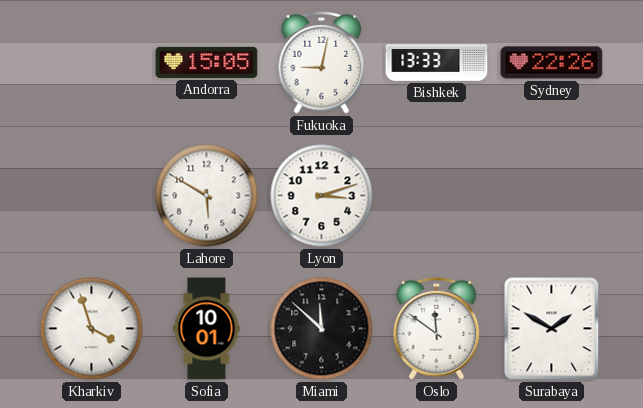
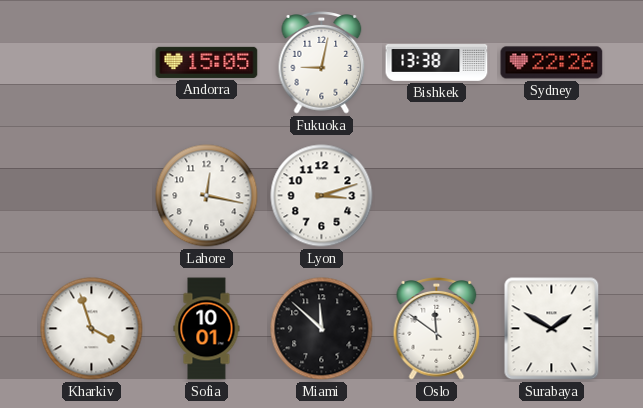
Bishkek: 13:33 -> 13:38
Lahore: 5:50 -> 12:17
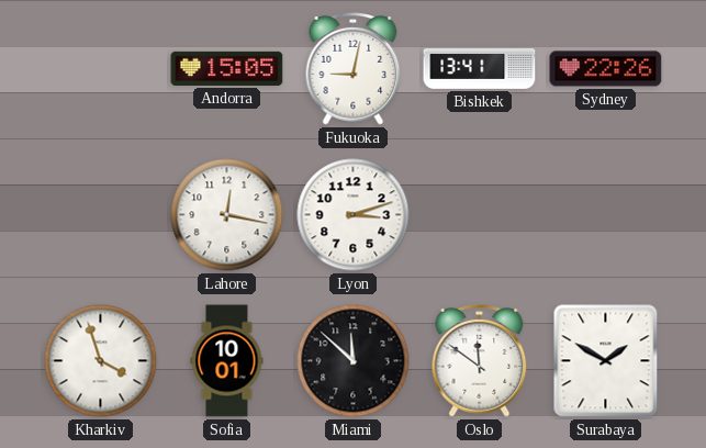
Bishkek: 13:38 -> 13:41
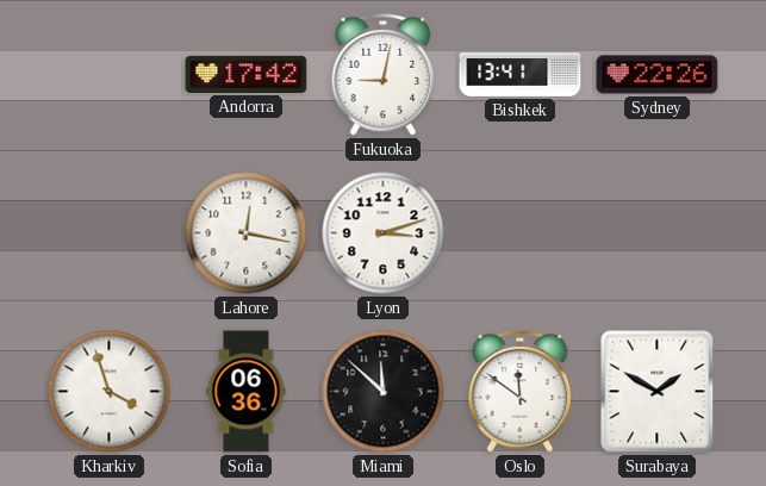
Andorra: 15:05 -> 17:42
Sofia: 10:01 -> 06:36
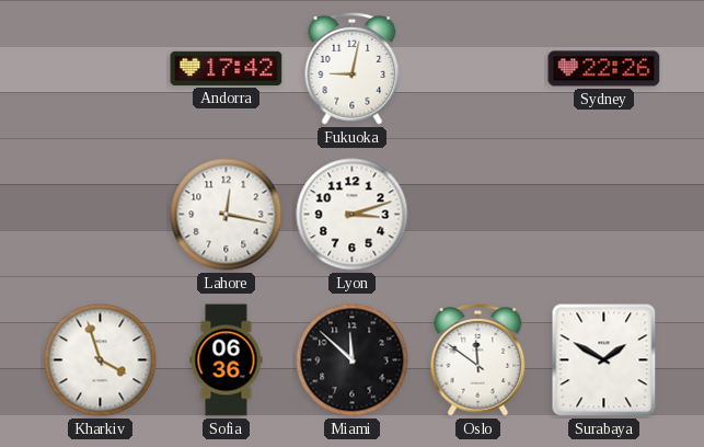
Bishkek: 13:41 -> none
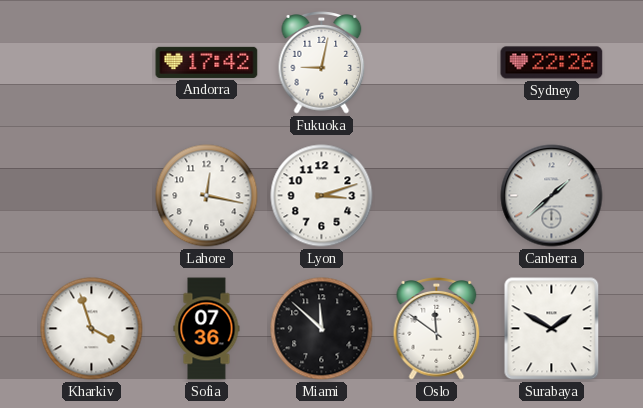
Canberra: none -> 1:38
Sofia: 06:36 -> 07:36
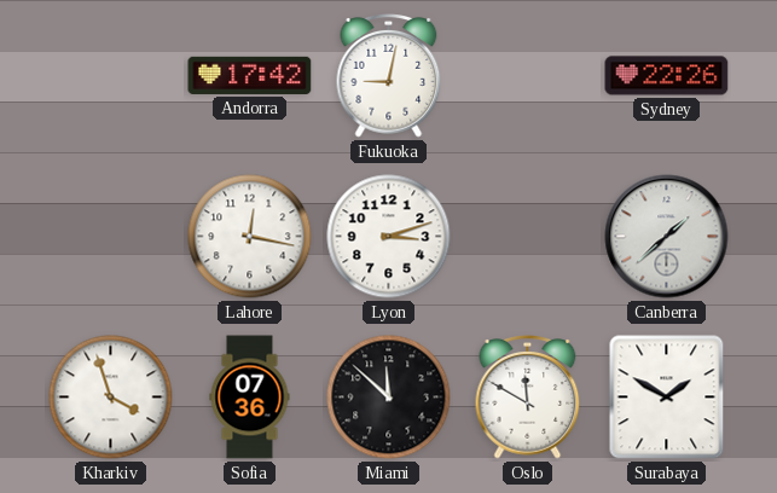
Oslo: 11:51 -> 11:50
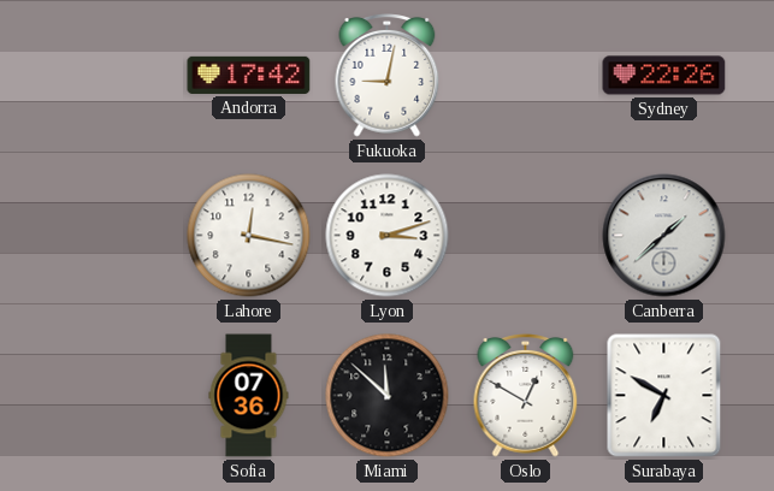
Kharkiv: 3:57 -> none
Oslo: 11:50 -> 12:50
Surabaya: 1:50 -> 6:50
